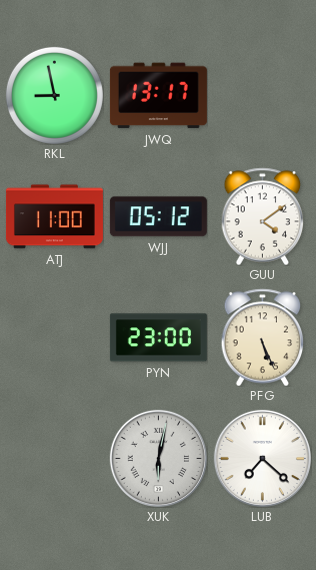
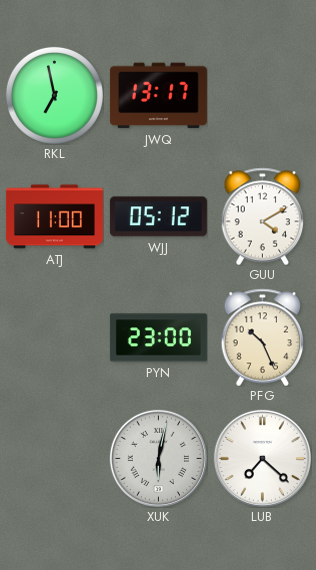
RKL: 8:58 -> 6:58
GUU: 4:09 -> 4:10
PFG: 5:26 -> 10:26
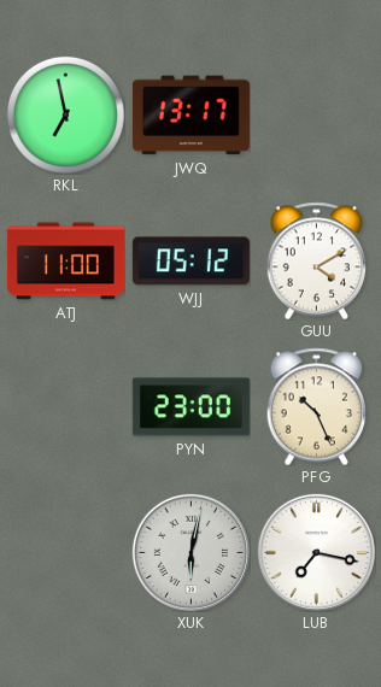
LUB: 7:22 -> 7:17
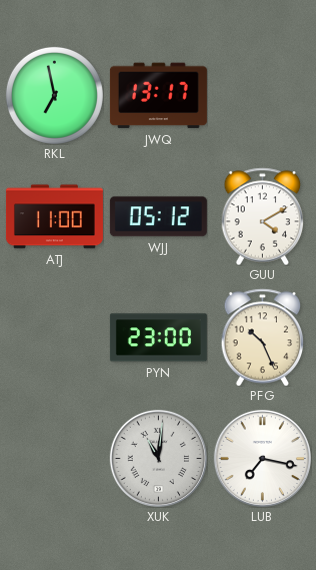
XUK: 6:02 -> 11:01
